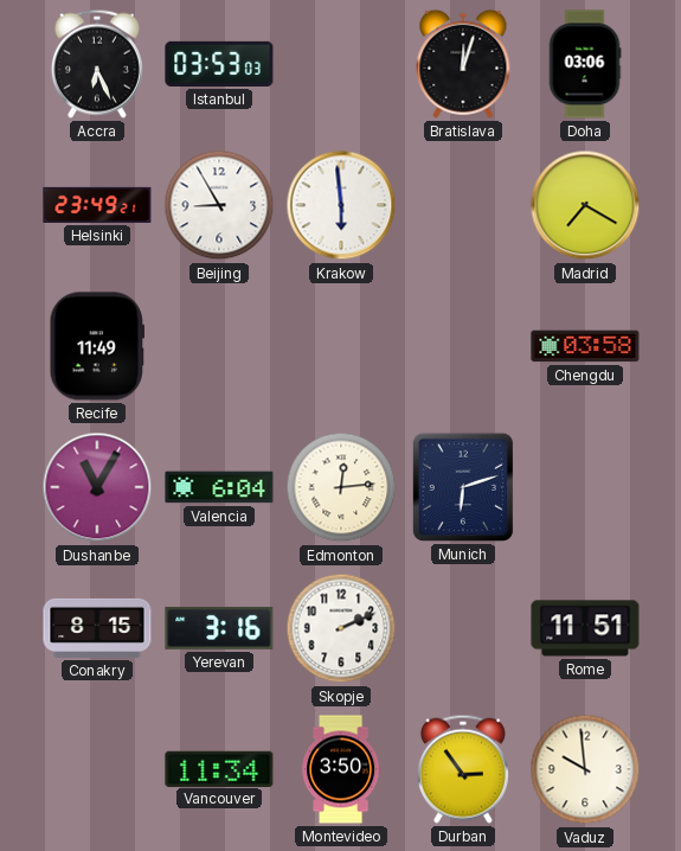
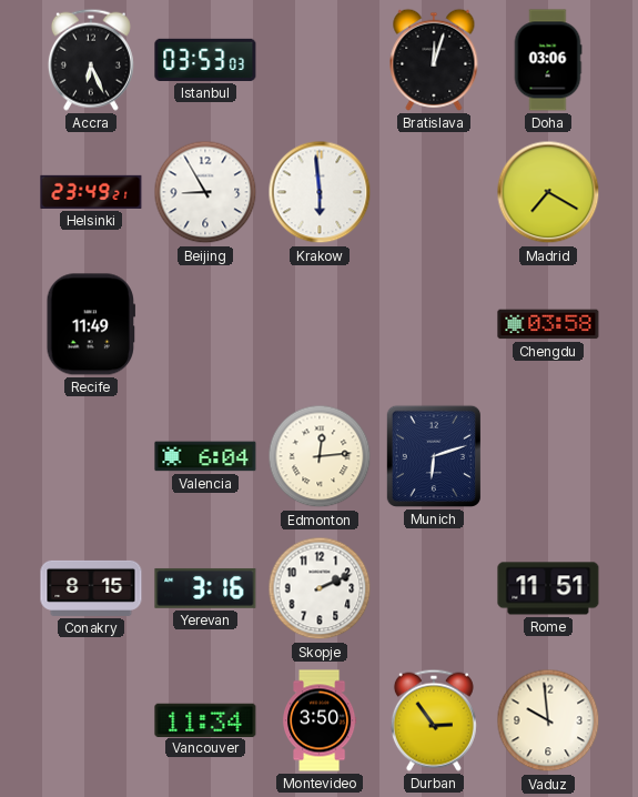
Dushanbe: 11:05 -> none
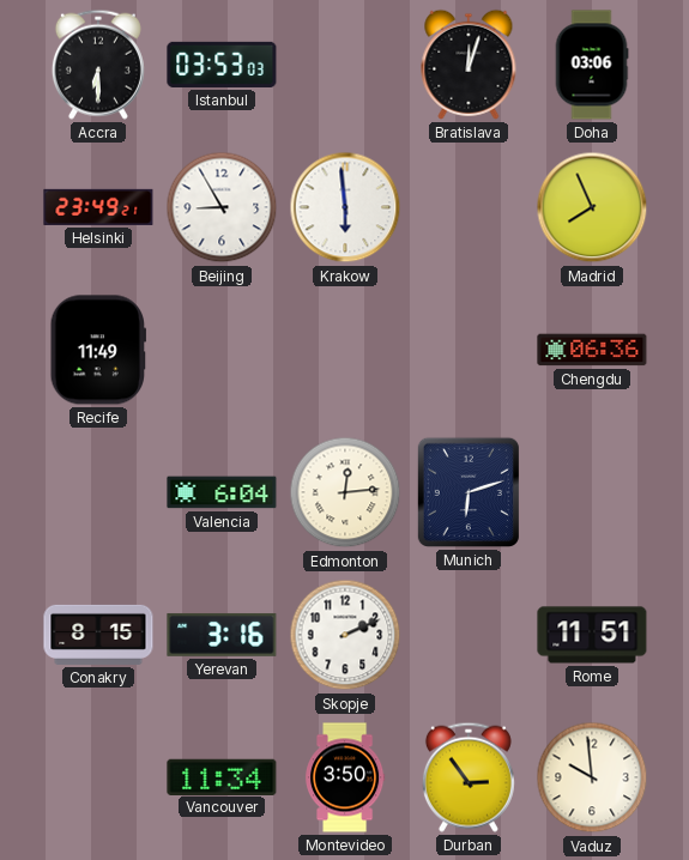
Accra: 6:26 -> 6:30
Madrid: 7:20 -> 7:56
Chengdu: 03:58 -> 06:36
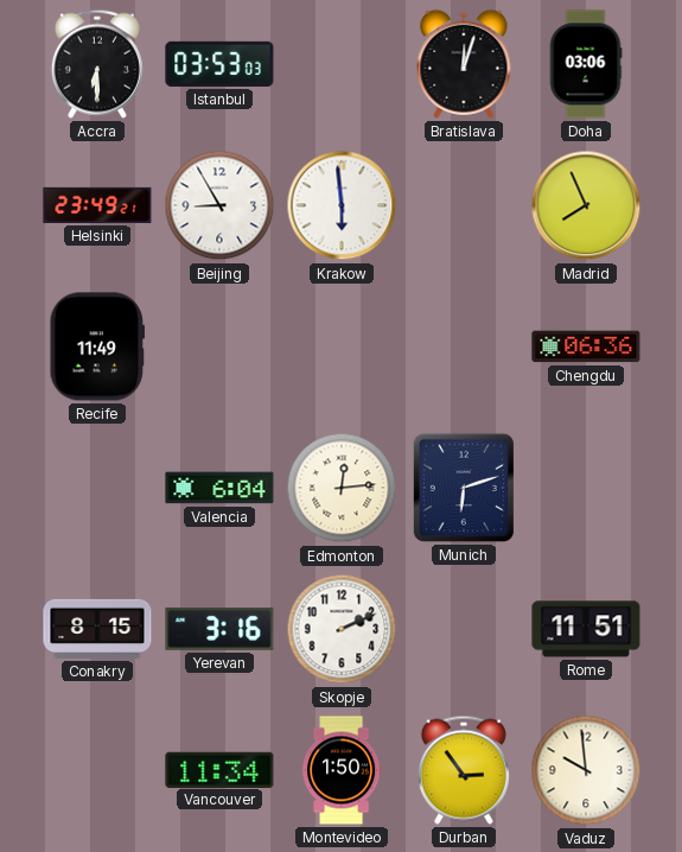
Montevideo: 3:50 -> 1:50
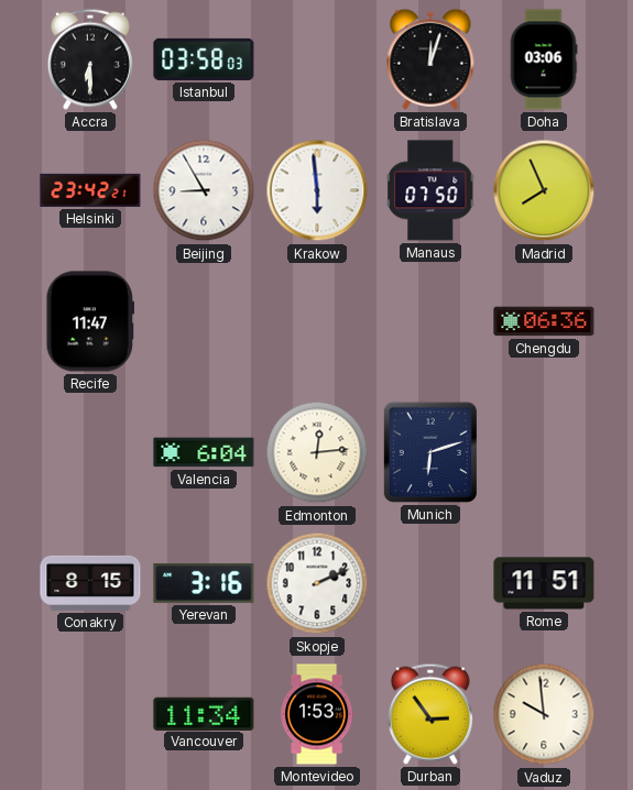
Istanbul: 03:53 -> 03:58
Helsinki: 23:49 -> 23:42
Manaus: none -> 07:50
Recife: 11:49 -> 11:47
Montevideo: 1:50 -> 1:53
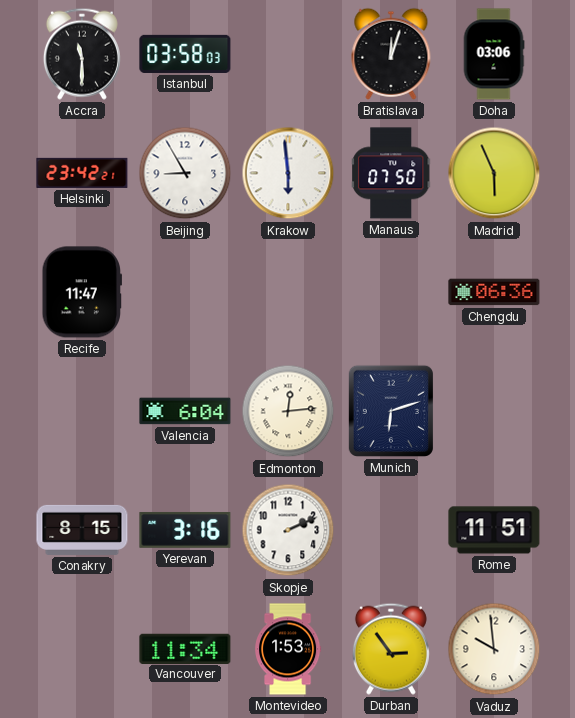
Accra: 6:30 -> 11:30
Madrid: 7:56 -> 5:56
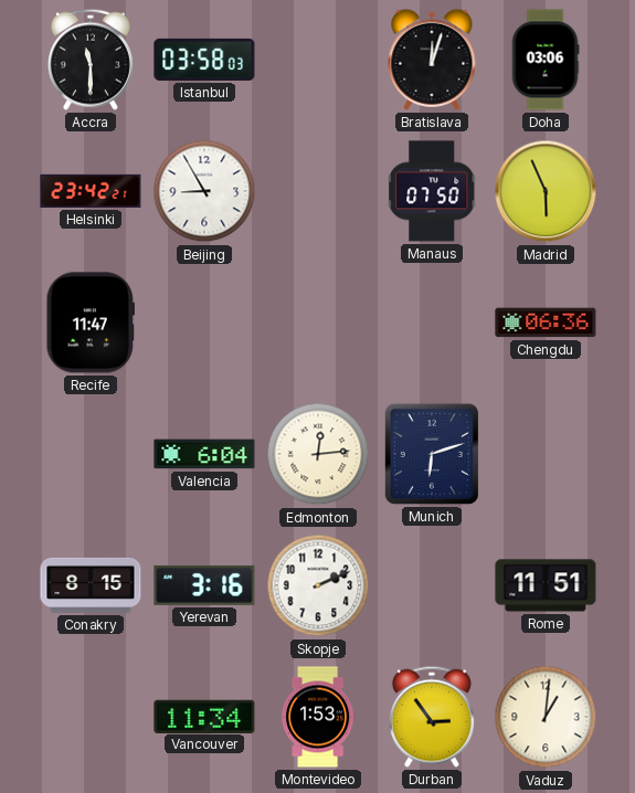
Krakow: 5:59 -> none
Vaduz: 9:59 -> 1:01
